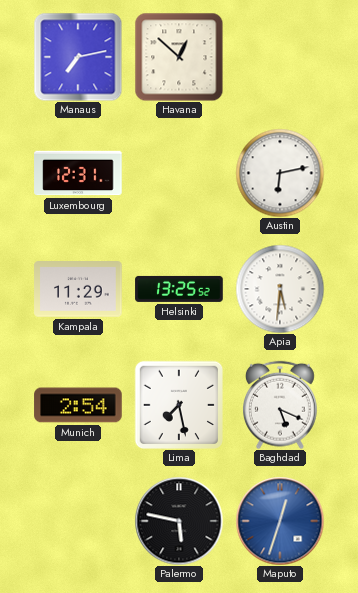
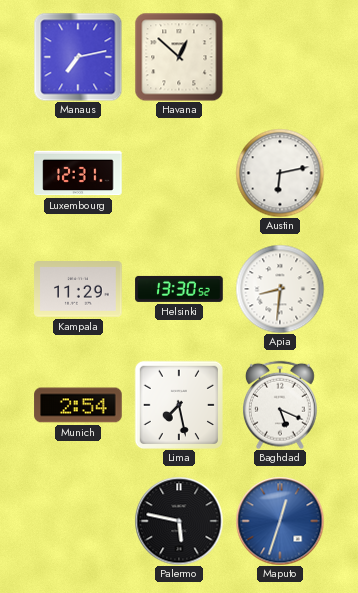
Helsinki: 13:25 -> 13:30
Apia: 5:31 -> 8:31
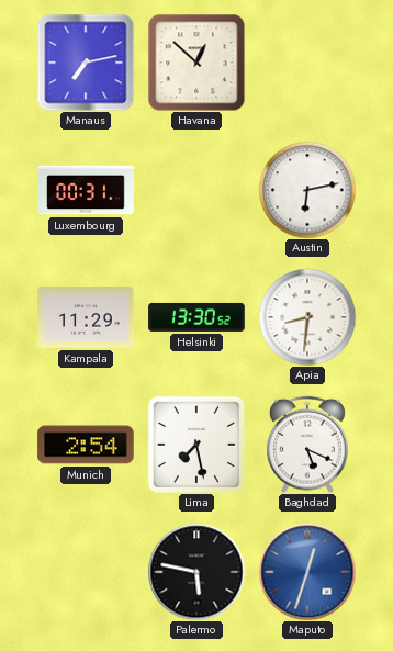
Luxembourg: 12:31 -> 00:31
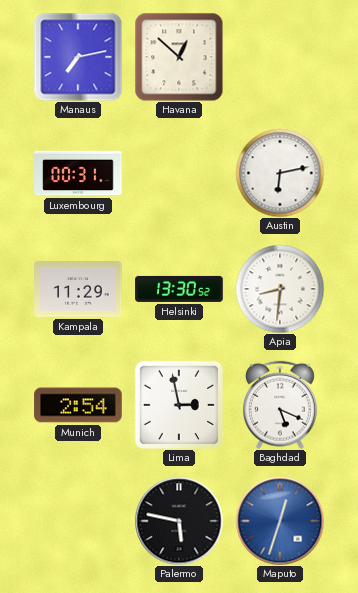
Lima: 7:28 -> 2:58
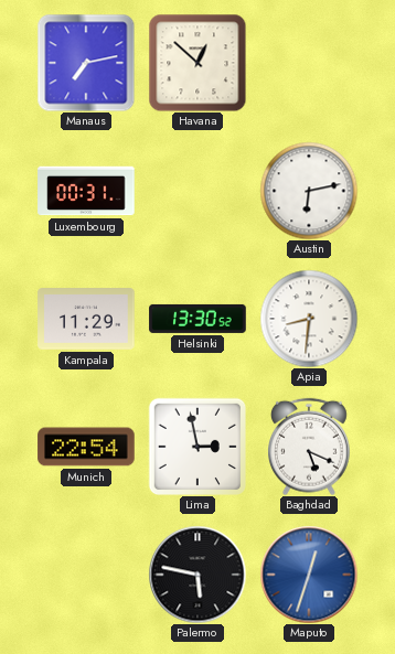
Munich: 2:54 -> 22:54
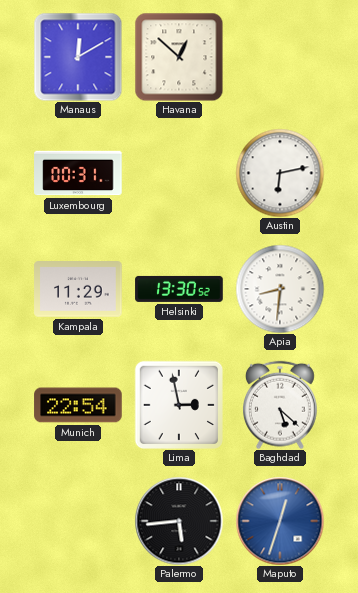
Manaus: 7:13 -> 12:10
Baghdad: 5:19 -> 5:22
Palermo: 5:47 -> 5:44
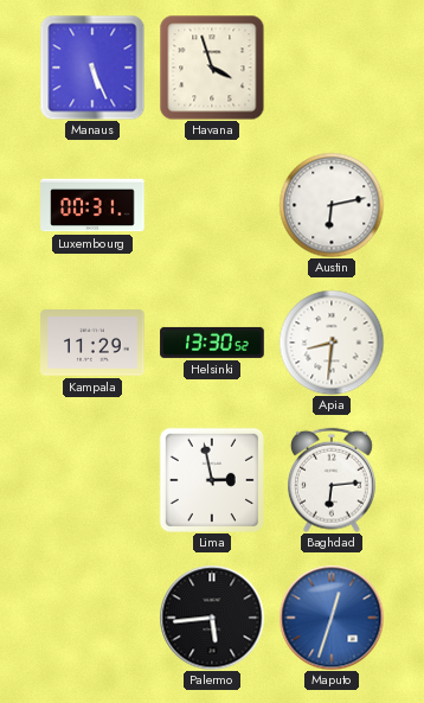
Manaus: 12:10 -> 5:26
Havana: 12:52 -> 3:57
Munich: 22:54 -> none
Baghdad: 5:22 -> 6:14
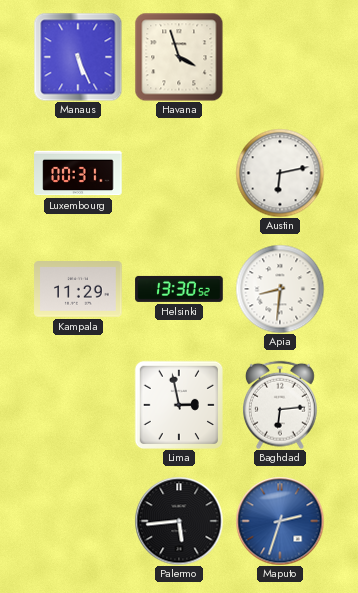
Maputo: 12:33 -> 2:33
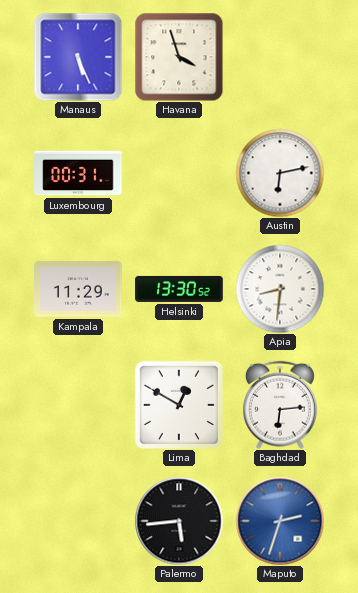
Lima: 2:58 -> 12:50
